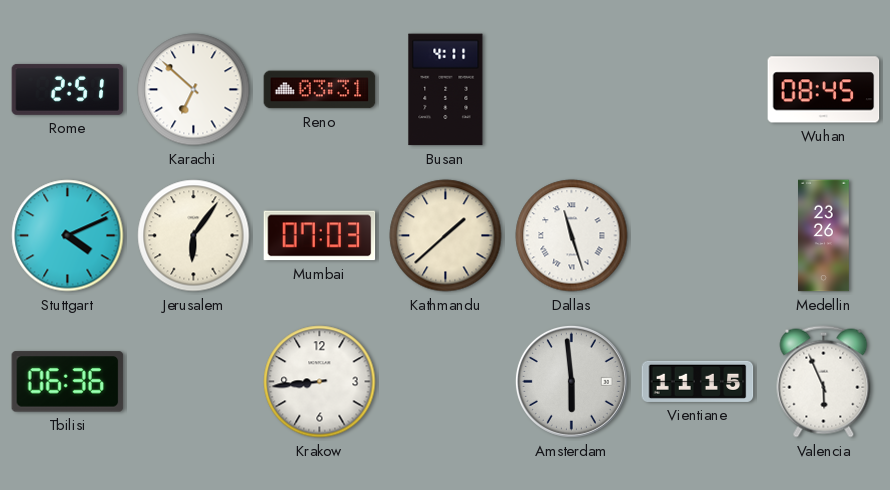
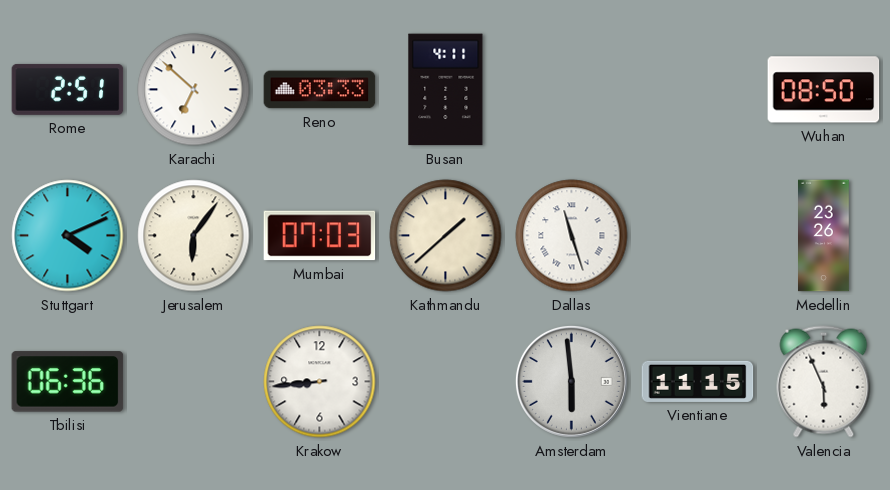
Reno: 03:31 -> 03:33
Wuhan: 08:45 -> 08:50
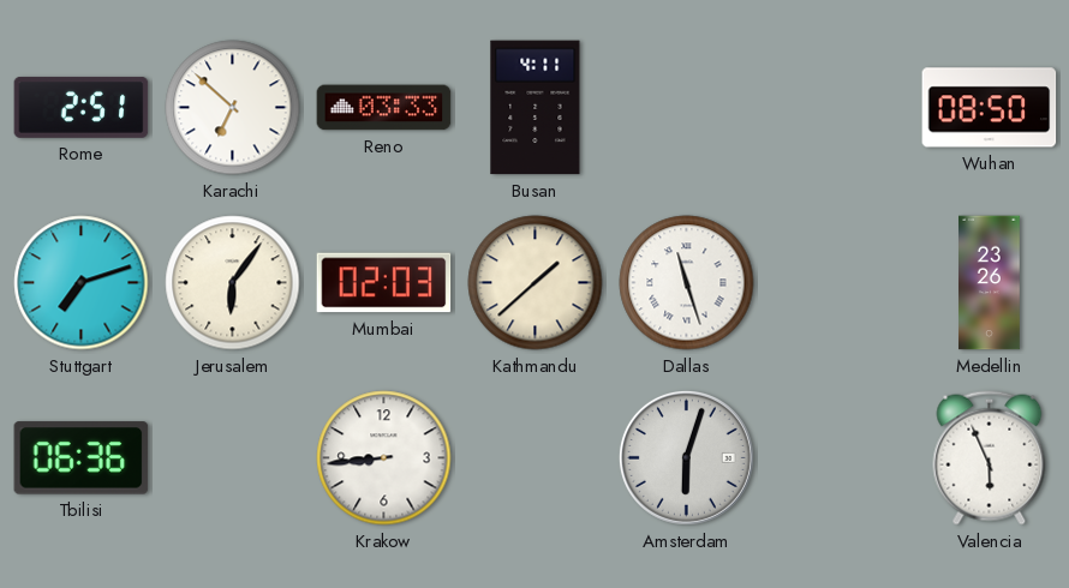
Stuttgart: 4:11 -> 7:12
Mumbai: 07:03 -> 02:03
Amsterdam: 5:59 -> 6:03
Vientiane: 11:15 -> none
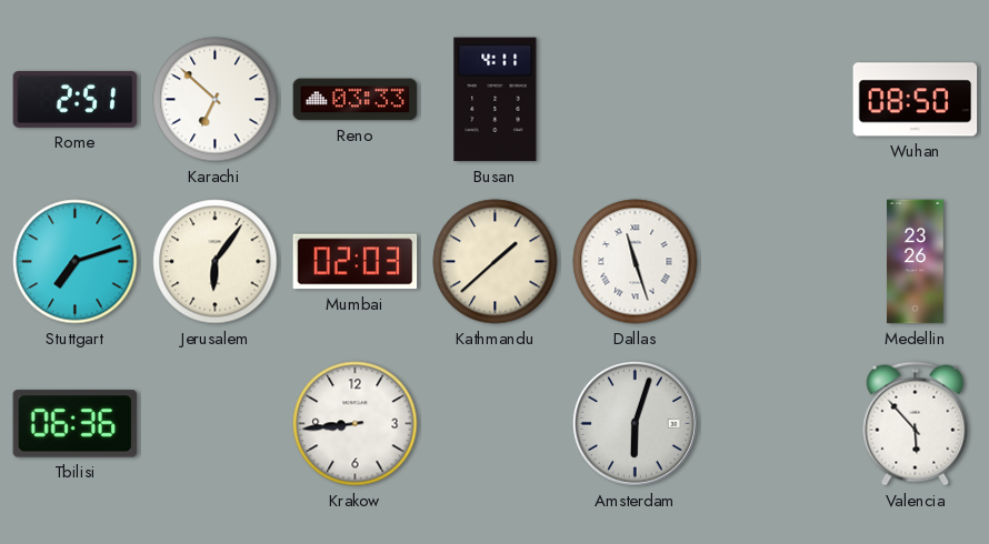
Valencia: 5:56 -> 5:53
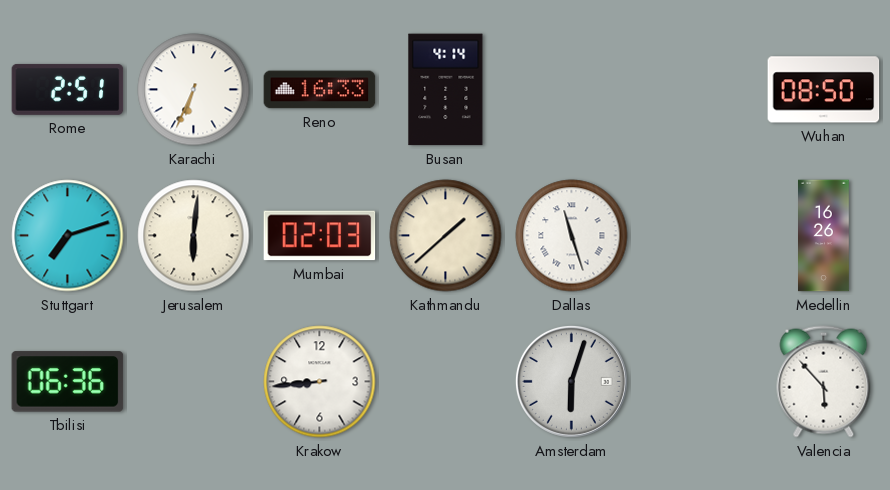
Karachi: 6:52 -> 6:34
Reno: 03:33 -> 16:33
Busan: 4:11 -> 4:14
Jerusalem: 6:06 -> 6:01
Medellin: 23:26 -> 16:26
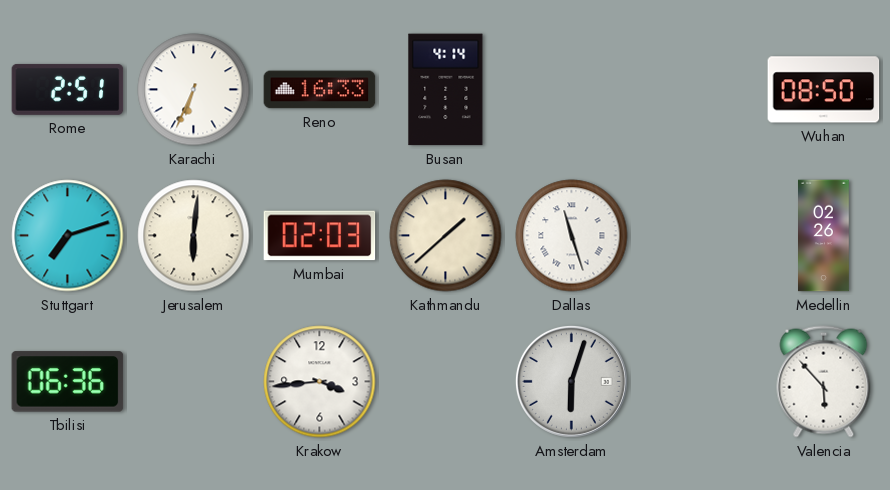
Medellin: 16:26 -> 02:26
Krakow: 8:44 -> 3:44
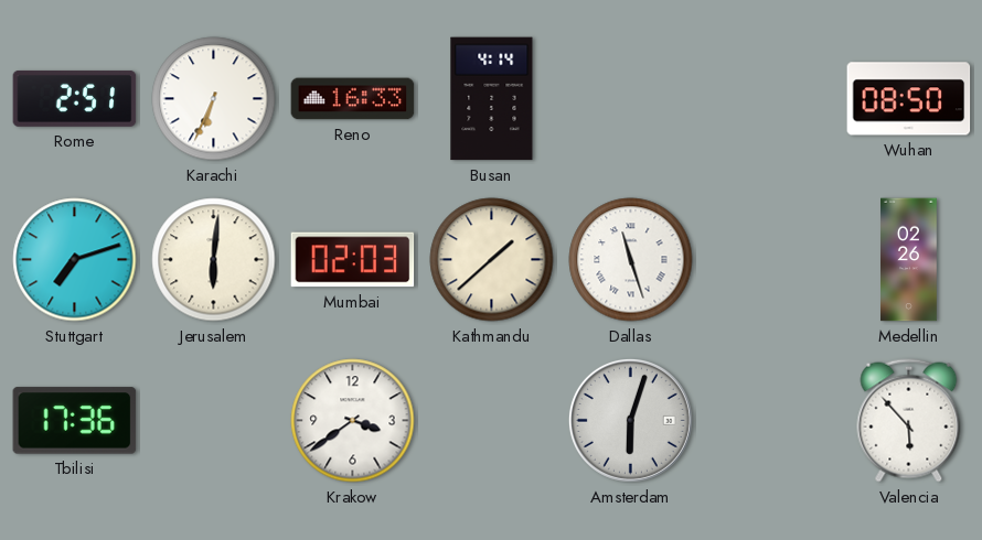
Tbilisi: 06:36 -> 17:36
Krakow: 3:44 -> 3:39
